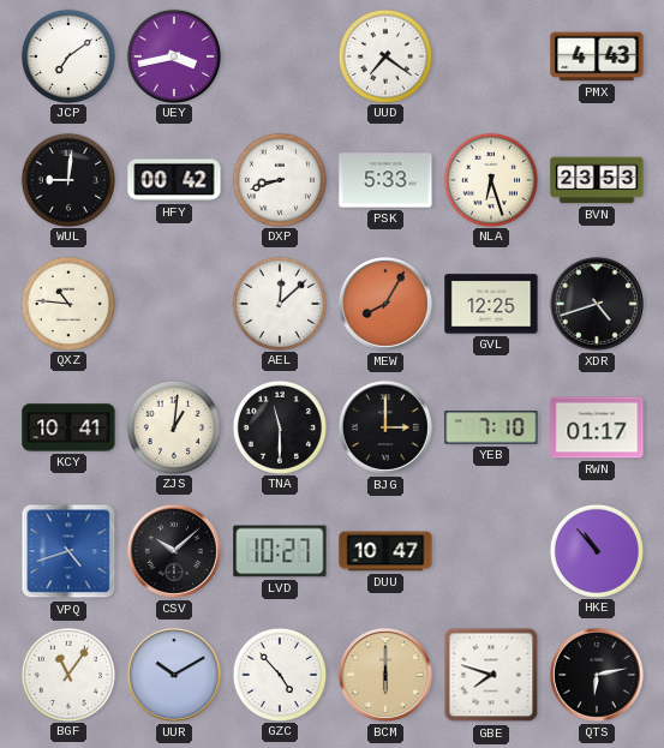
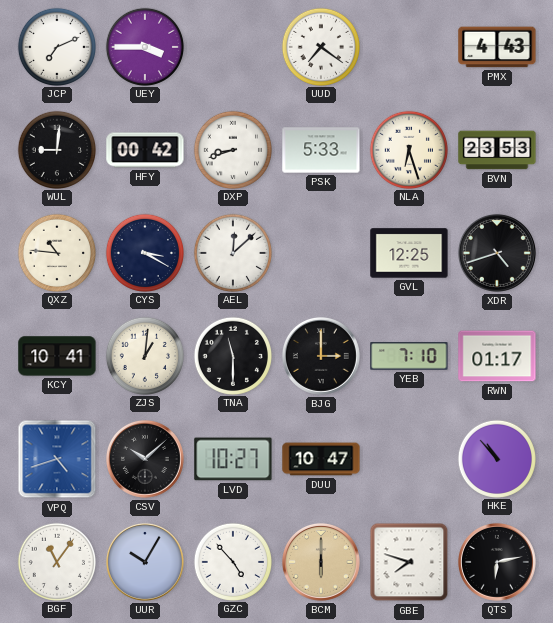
JCP: 7:09 -> 7:11
UEY: 3:43 -> 3:45
CYS: none -> 3:20
MEW: 8:05 -> none
UUR: 10:10 -> 10:05
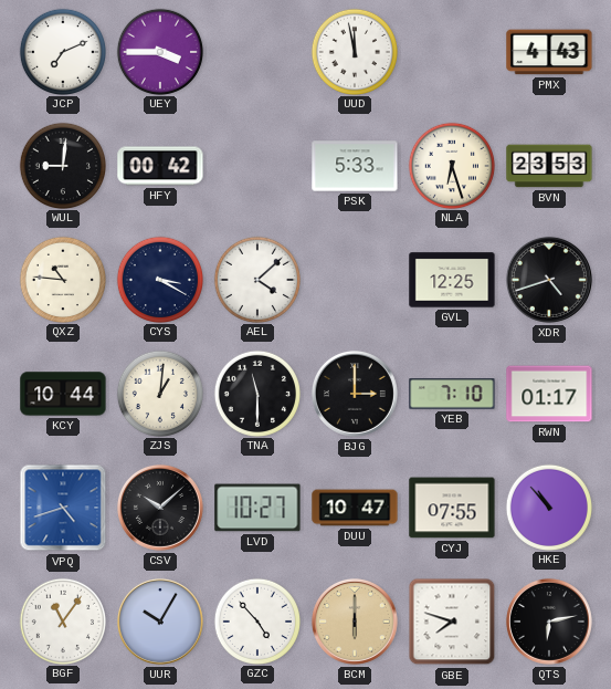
UUD: 7:21 -> 11:58
DXP: 8:42 -> none
AEL: 12:08 -> 4:08
KCY: 10:41 -> 10:44
CYJ: none -> 07:55
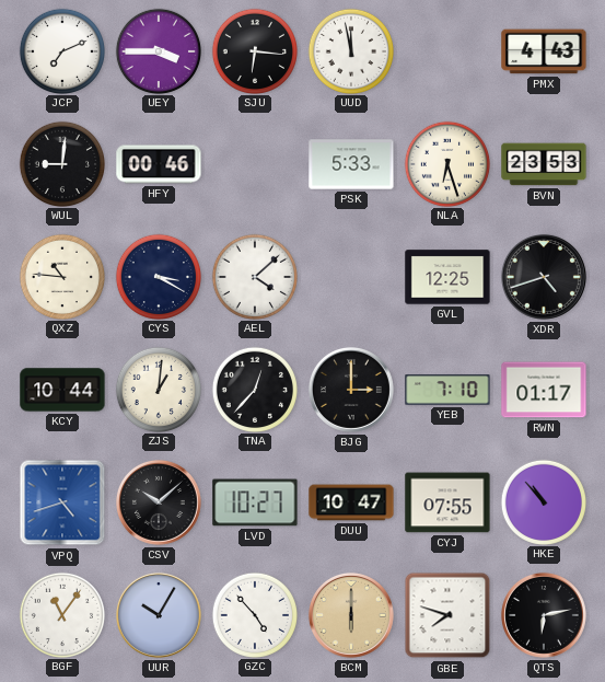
SJU: none -> 6:16
HFY: 00:42 -> 00:46
TNA: 11:30 -> 12:37
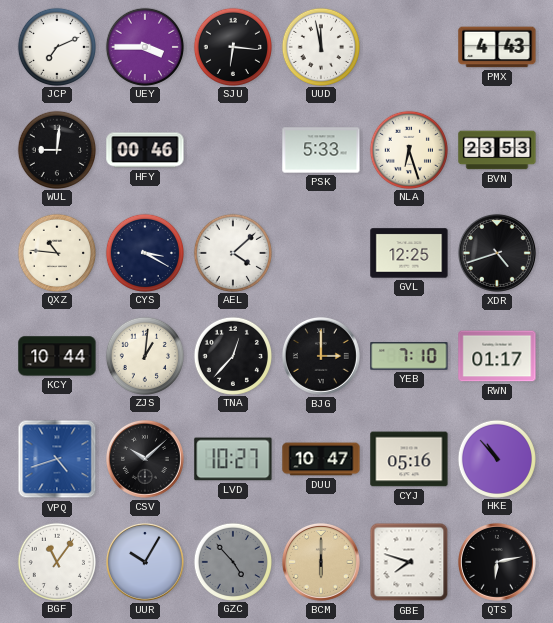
CYJ: 07:55 -> 05:16
GZC dial: white -> grey
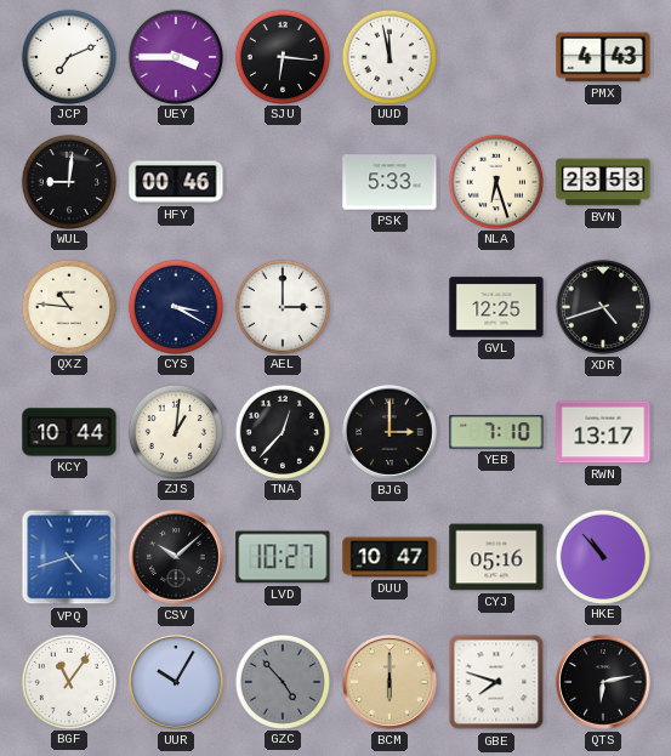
AEL: 4:08 -> 3:00
RWN: 01:17 -> 13:17
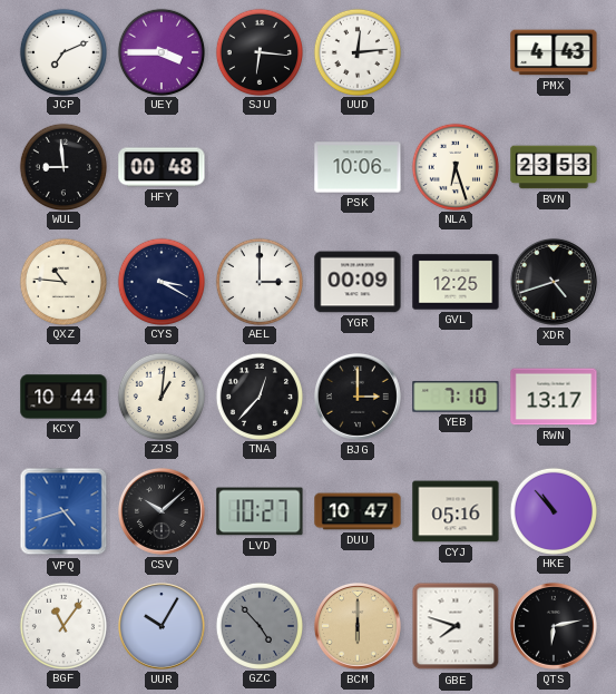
UUD: 11:58 -> 12:14
WUL: 9:01 -> 8:59
HFY: 00:46 -> 00:48
PSK: 5:33 -> 10:06
YGR: none -> 00:09
